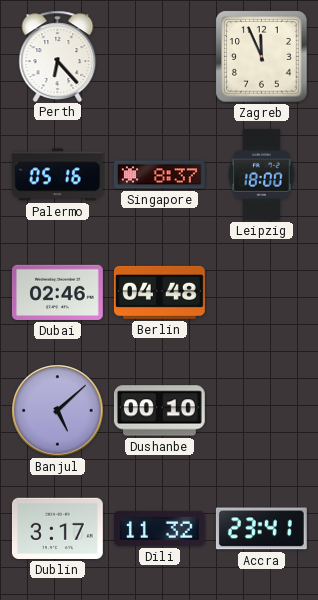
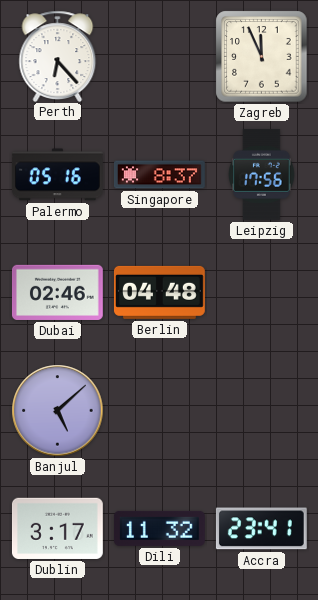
Leipzig: 18:00 -> 17:56
Dushanbe: 00:10 -> none
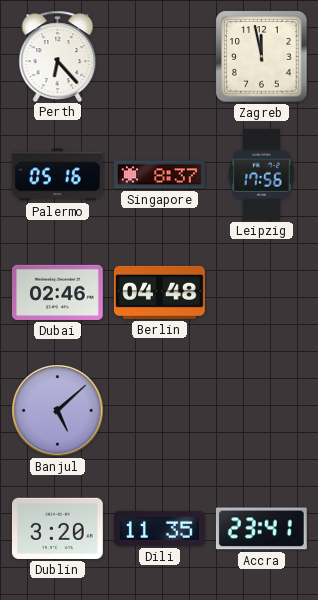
Zagreb: 11:56 -> 11:58
Dublin: 3:17 -> 3:20
Dili: 11:32 -> 11:35
